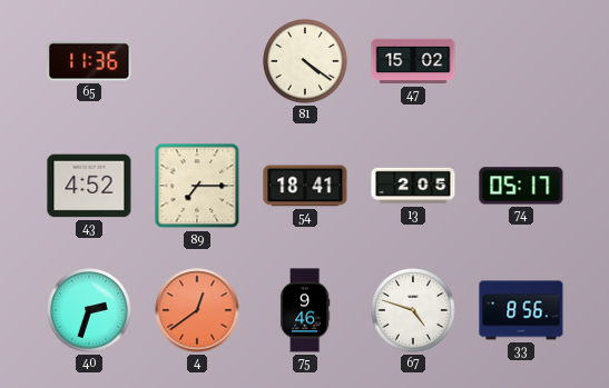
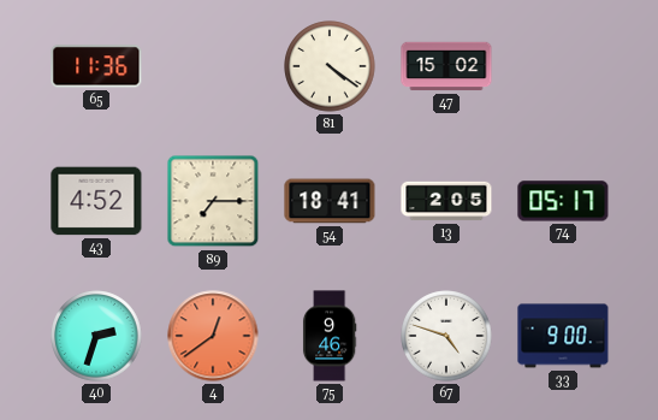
33: 8:56 -> 9:00
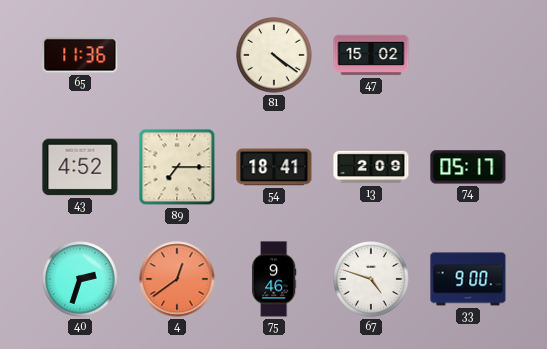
13: 2:05 -> 2:09
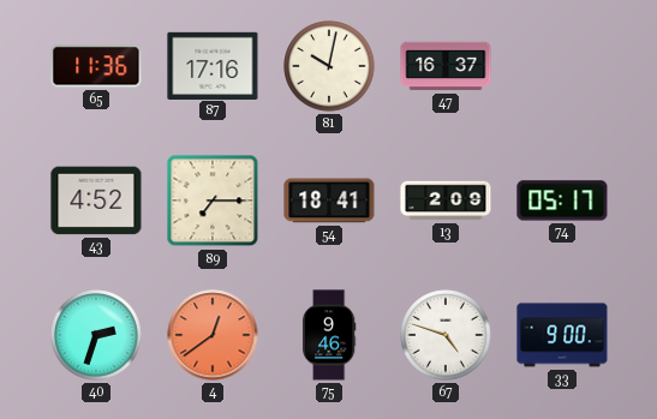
87: none -> 17:16
81: 4:21 -> 10:02
47: 15:02 -> 16:37
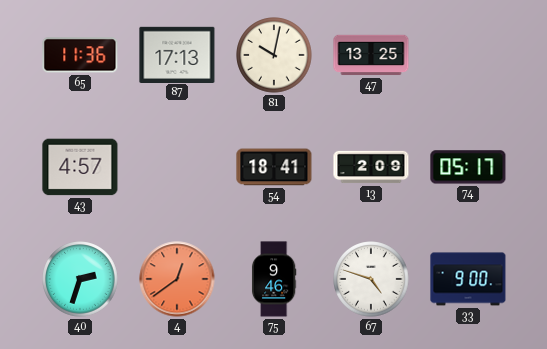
87: 17:16 -> 17:13
47: 16:37 -> 13:25
43: 4:52 -> 4:57
89: 7:15 -> none
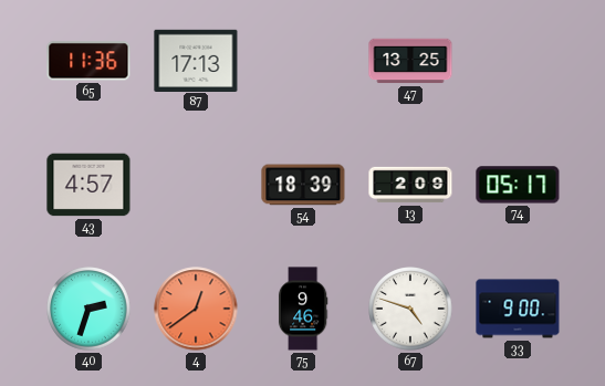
81: 10:02 -> none
54: 18:41 -> 18:39
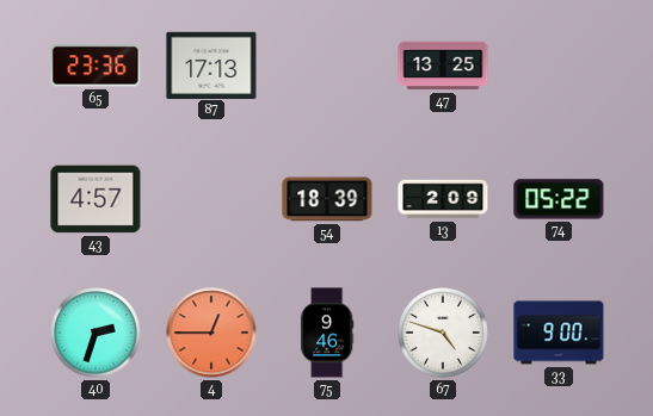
65: 11:36 -> 23:36
74: 05:17 -> 05:22
4: 12:39 -> 12:45
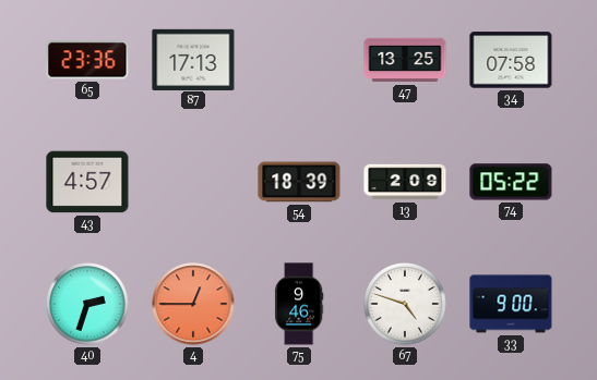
34: none -> 07:58
